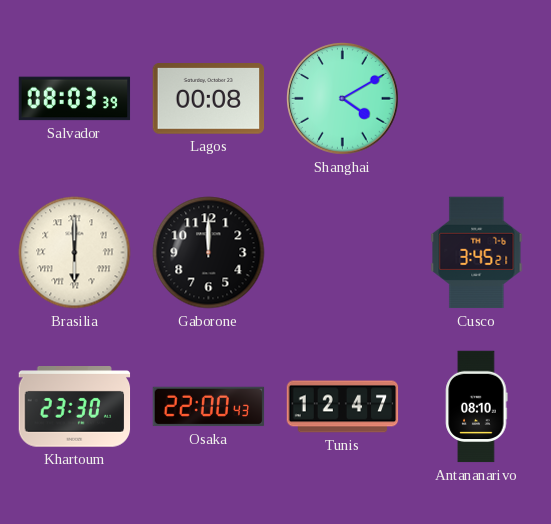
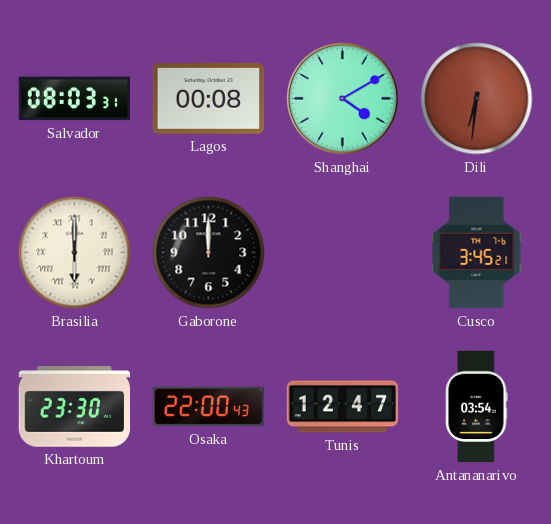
Salvador: 08:03:39 -> 08:03:31
Dili: none -> 6:31
Antananarivo: 08:10 -> 03:54
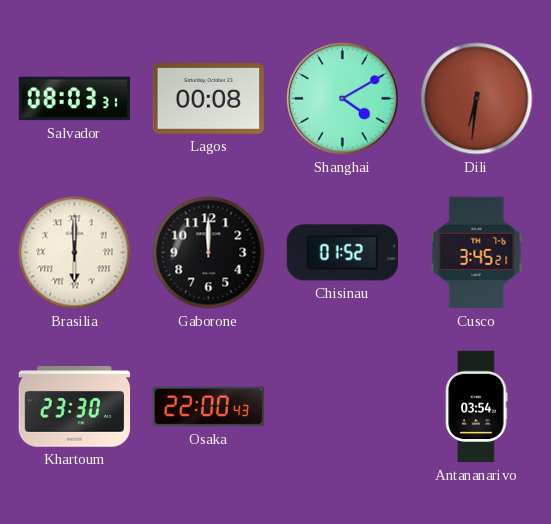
Chisinau: none -> 01:52
Tunis: 12:47 -> none
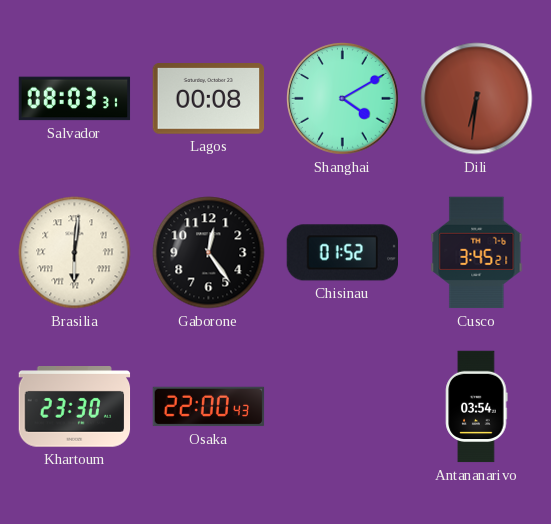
Brasilia: 6:00 -> 6:01
Gaborone: 12:00 -> 12:24
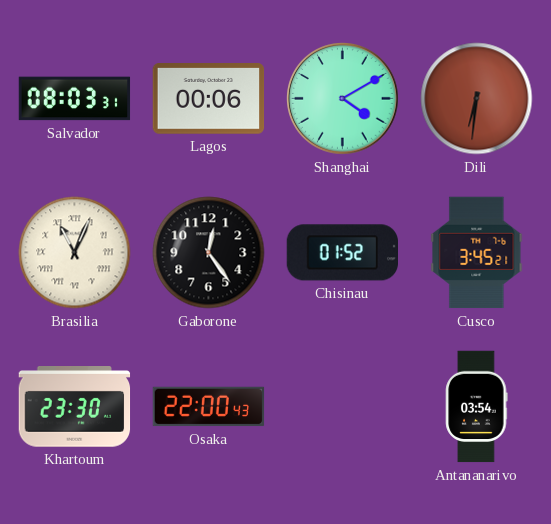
Lagos: 00:08 -> 00:06
Brasilia: 6:01 -> 11:04
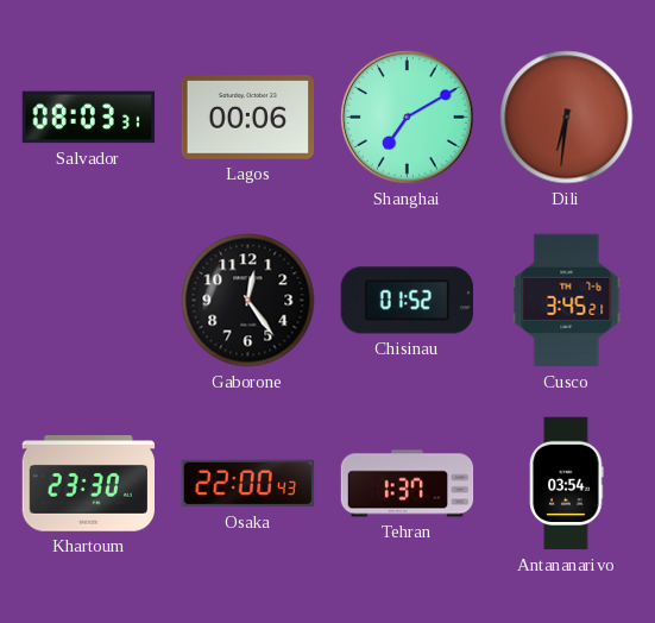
Shanghai: 4:10 -> 7:10
Brasilia: 11:04 -> none
Tehran: none -> 1:37
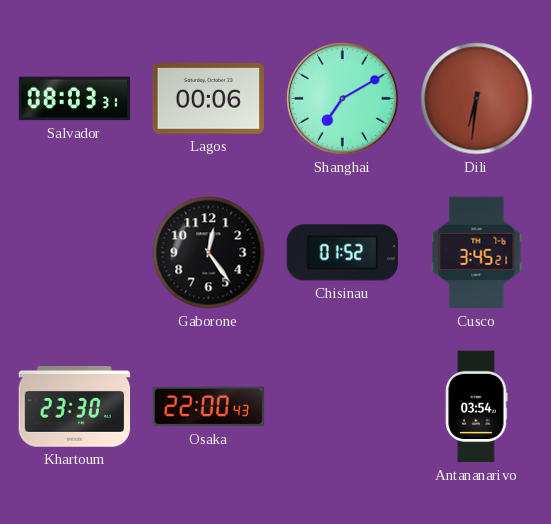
Tehran: 1:37 -> none
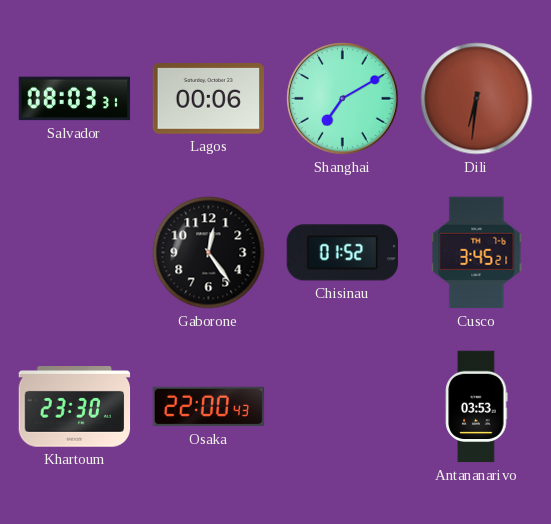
Antananarivo: 03:54 -> 03:53
